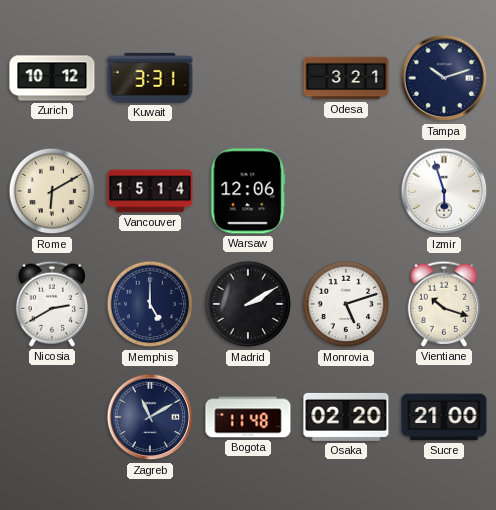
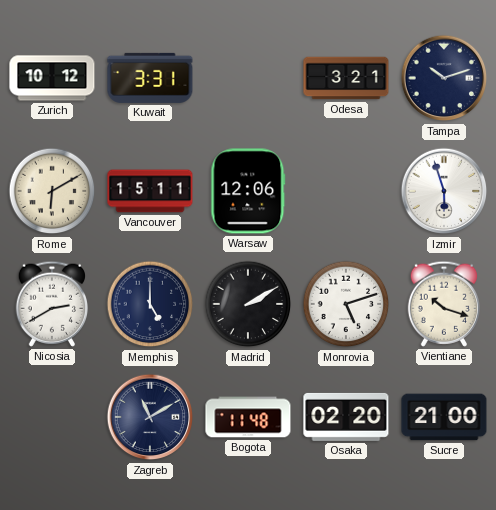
Vancouver: 15:14 -> 15:11
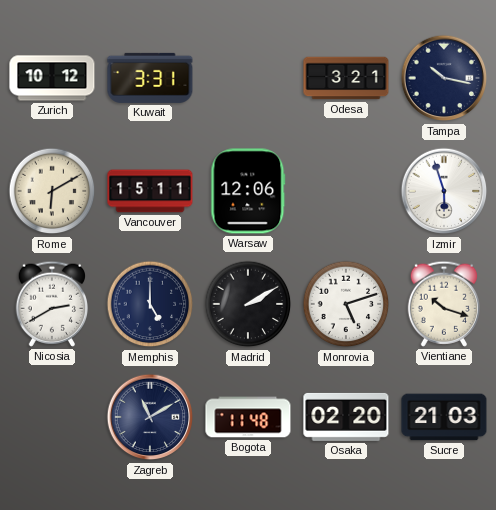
Tampa: 10:12 -> 10:17
Sucre: 21:00 -> 21:03
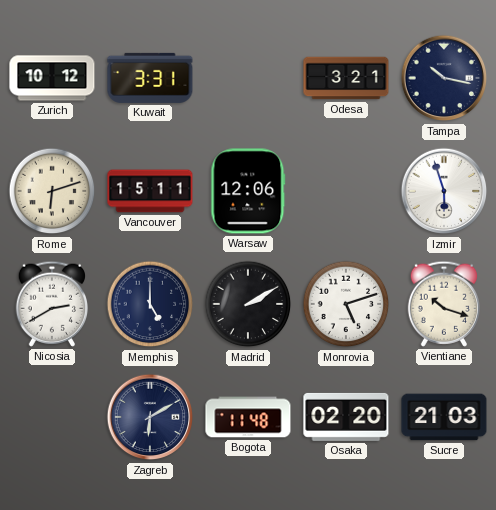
Rome: 6:10 -> 6:12
Zagreb: 11:10 -> 6:10
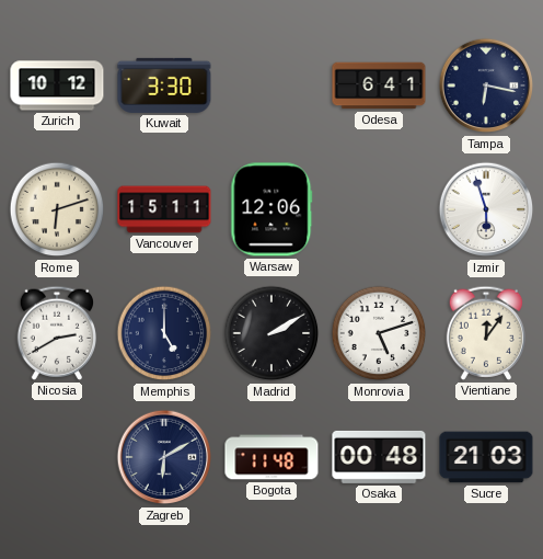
Kuwait: 3:31 -> 3:30
Odesa: 3:21 -> 6:41
Tampa: 10:17 -> 6:17
Vientiane: 10:18 -> 12:06
Osaka: 02:20 -> 00:48
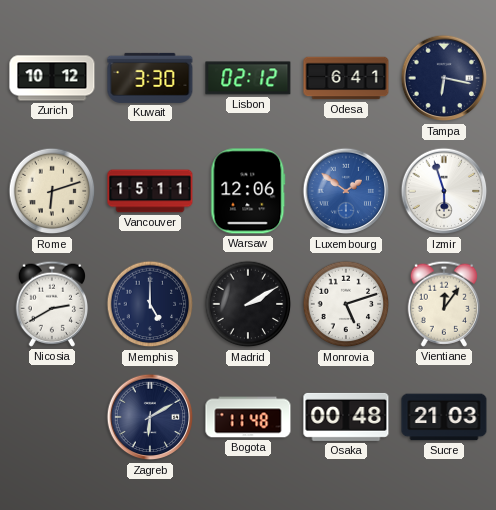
Lisbon: none -> 02:12
Luxembourg: none -> 1:51
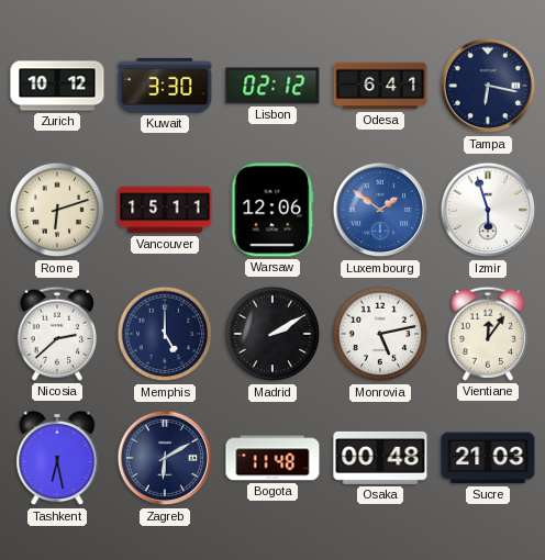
Nicosia: 2:40 -> 2:38
Monrovia: 5:12 -> 5:13
Tashkent: none -> 6:28
